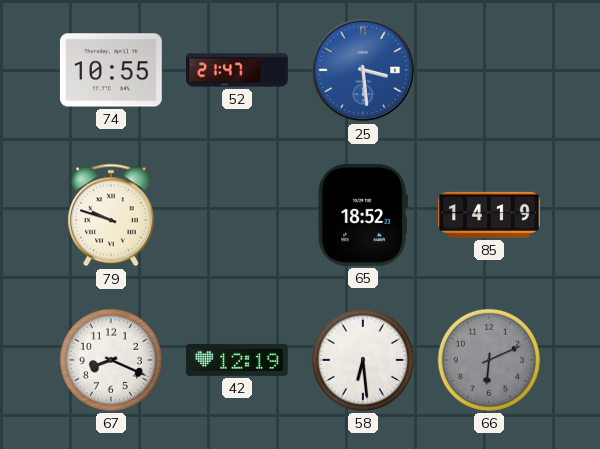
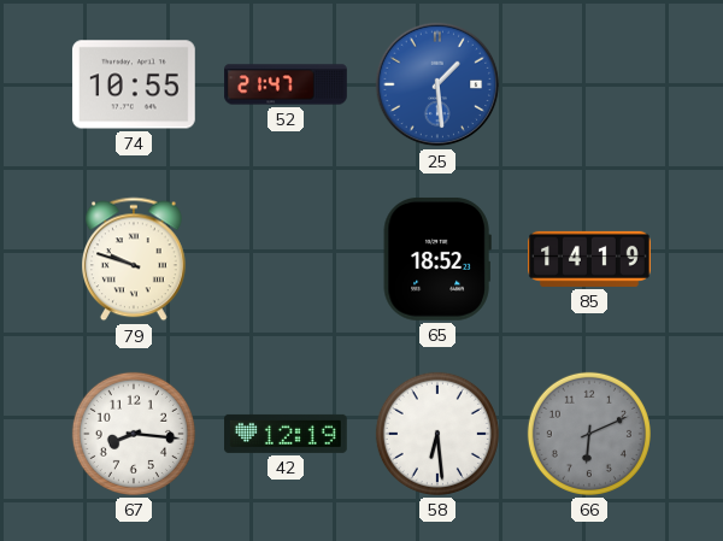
25: 3:29 -> 1:29
67: 8:19 -> 8:16
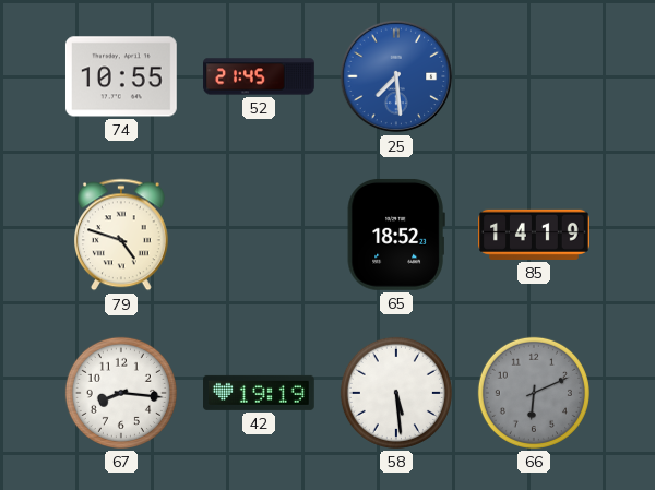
52: 21:47 -> 21:45
25: 1:29 -> 7:29
79: 9:48 -> 4:48
42: 12:19 -> 19:19
58: 6:29 -> 5:29
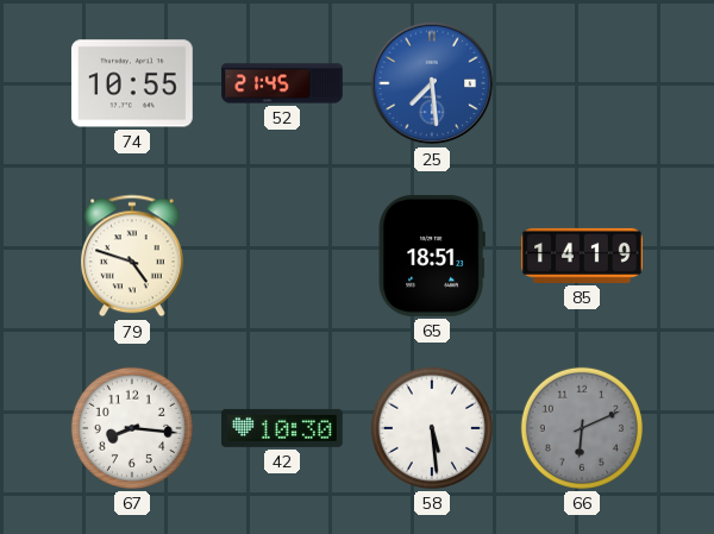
65: 18:52 -> 18:51
42: 19:19 -> 10:30
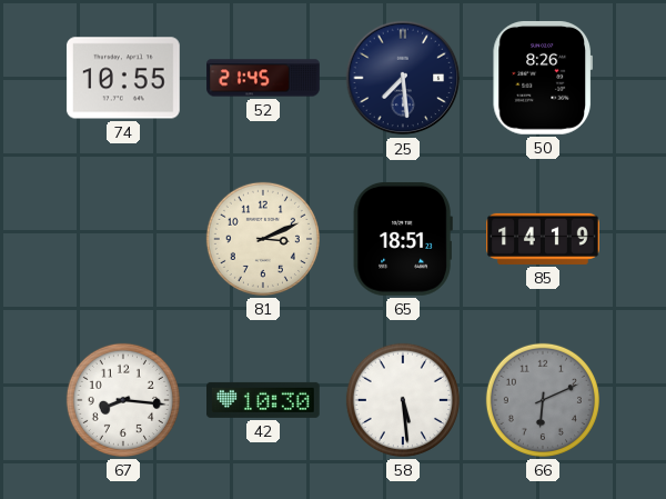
25 dial: blue -> navy
50: none -> 8:26
79: 4:48 -> none
81: none -> 3:11
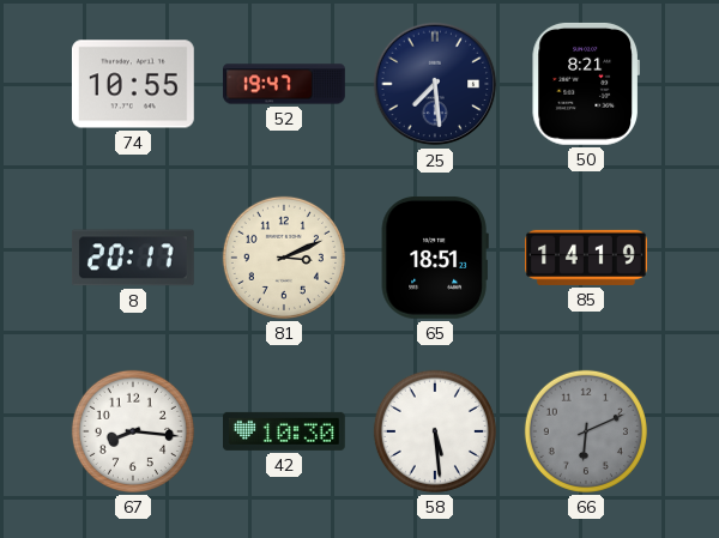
52: 21:45 -> 19:47
50: 8:26 -> 8:21
8: none -> 20:17
